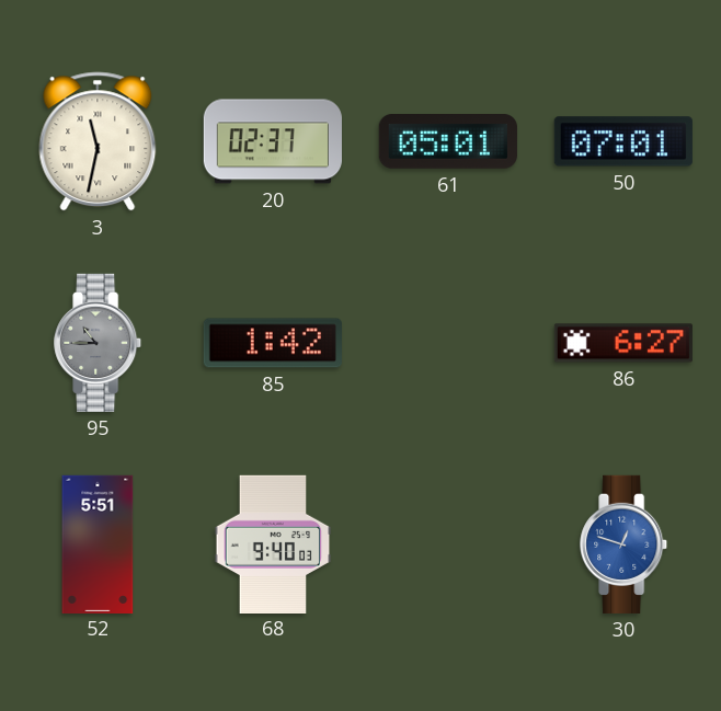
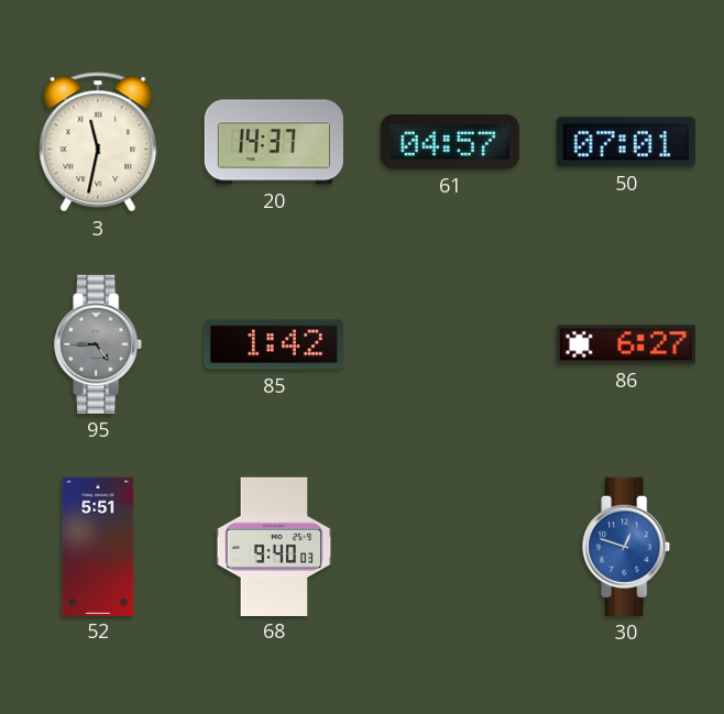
20: 02:37 -> 14:37
61: 05:01 -> 04:57
95: 10:45 -> 4:45
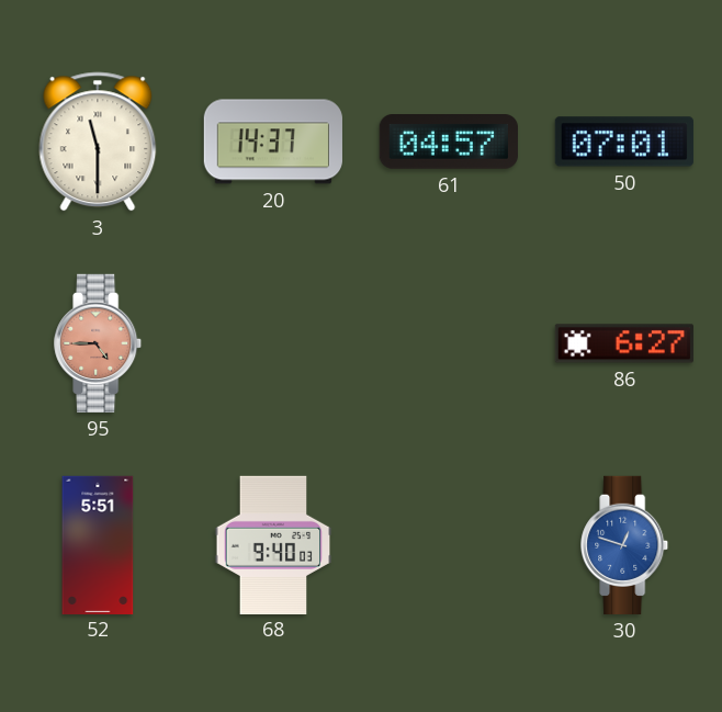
3: 11:32 -> 11:30
95 dial: grey -> salmon
85: 1:42 -> none
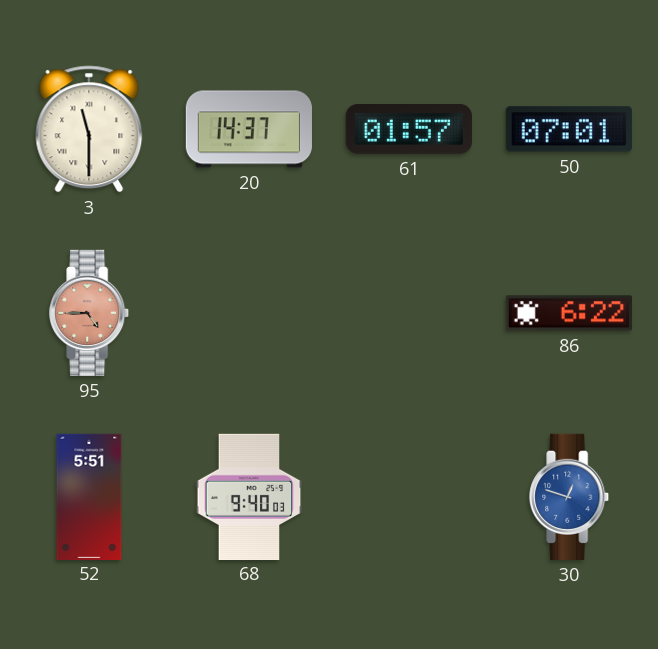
61: 04:57 -> 01:57
86: 6:27 -> 6:22
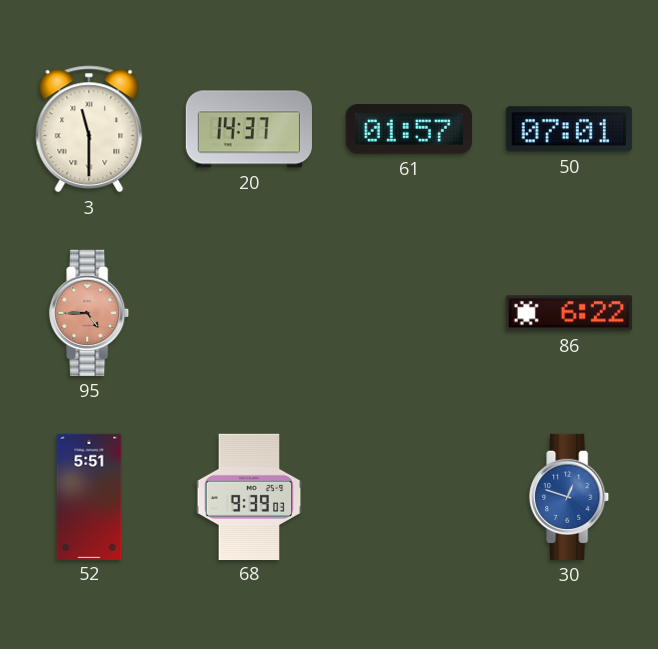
68: 9:40 -> 9:39
